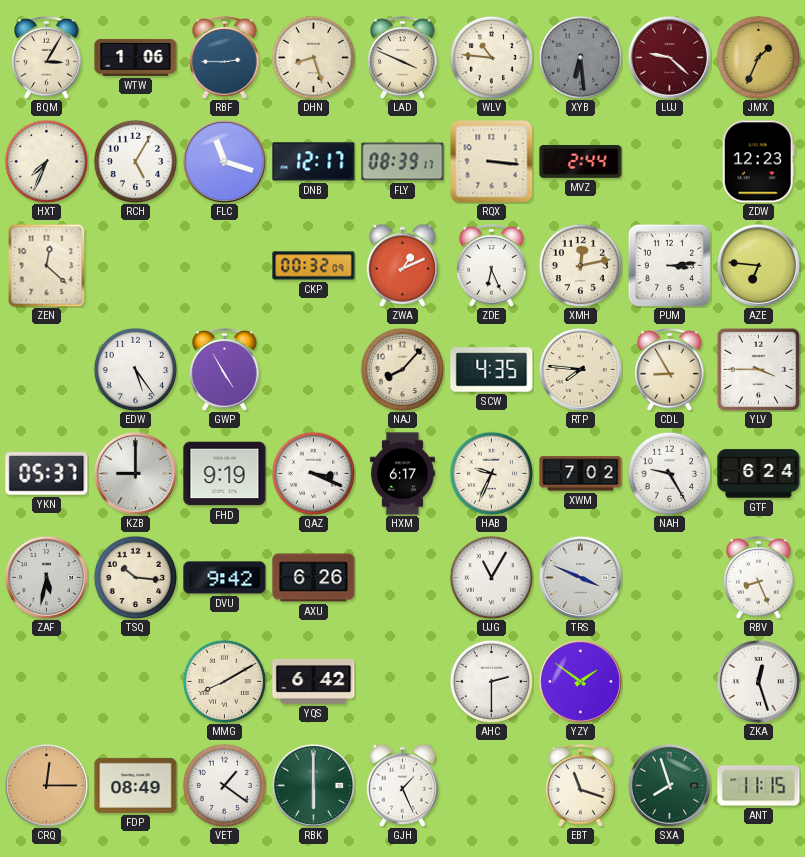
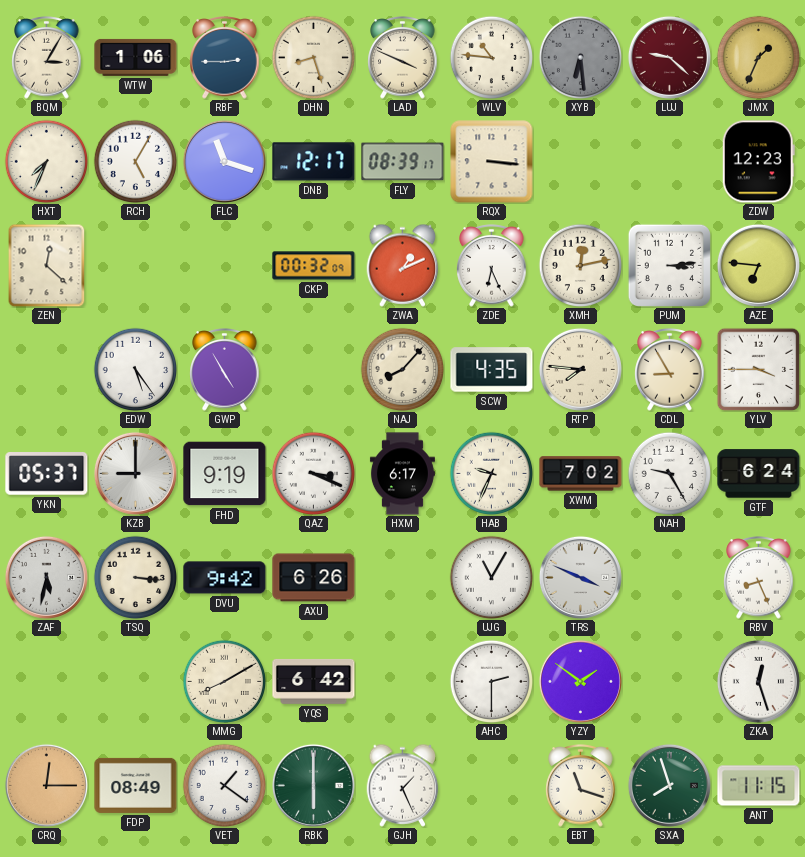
MVZ: 2:44 -> none
TSQ: 10:16 -> 3:16
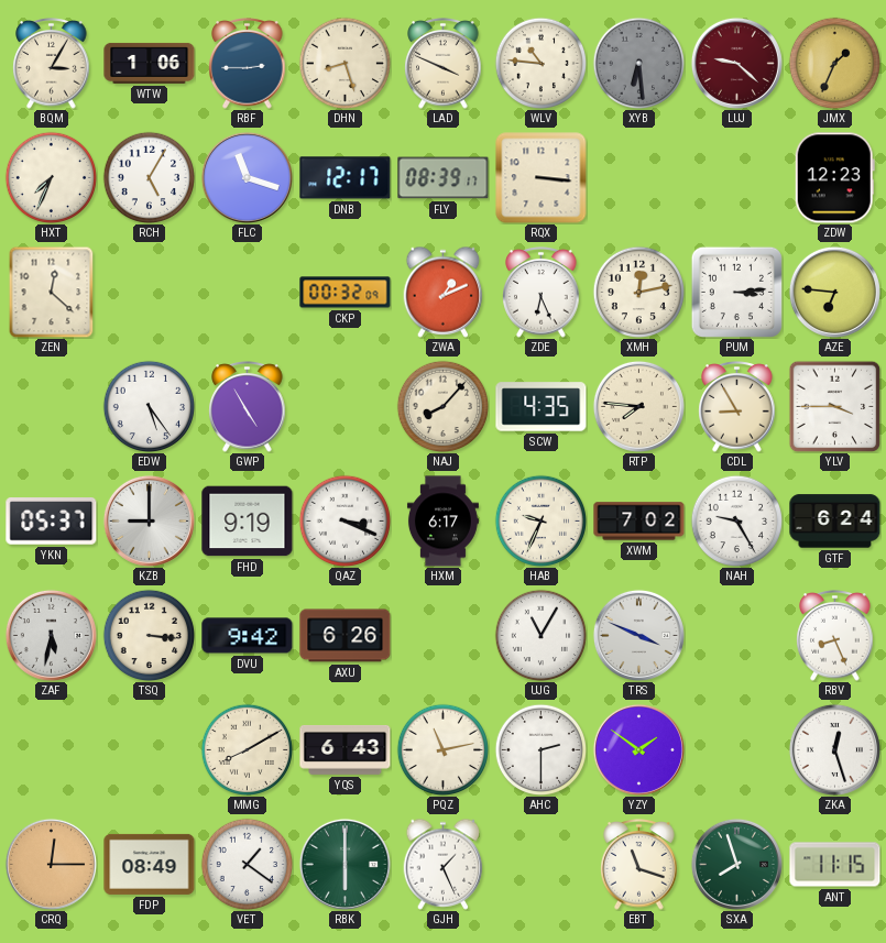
YQS: 6:42 -> 6:43
PQZ: none -> 11:13
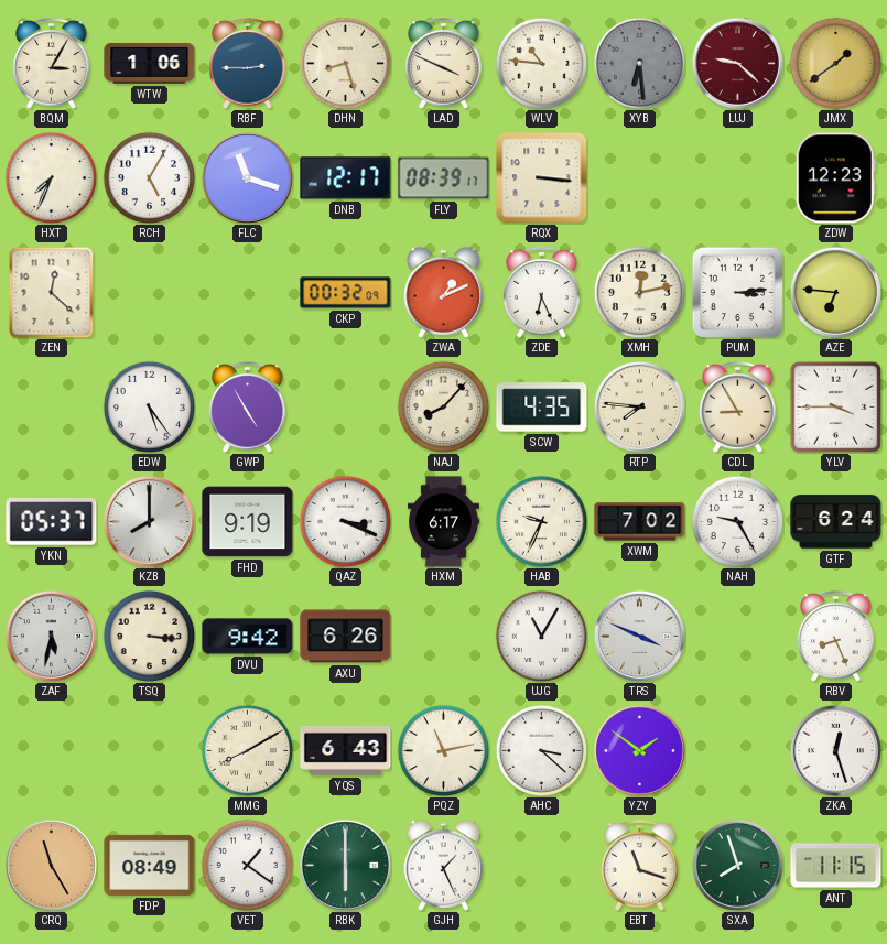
JMX: 1:34 -> 1:39
KZB: 9:00 -> 8:00
AHC: 2:30 -> 3:22
CRQ: 12:15 -> 11:25
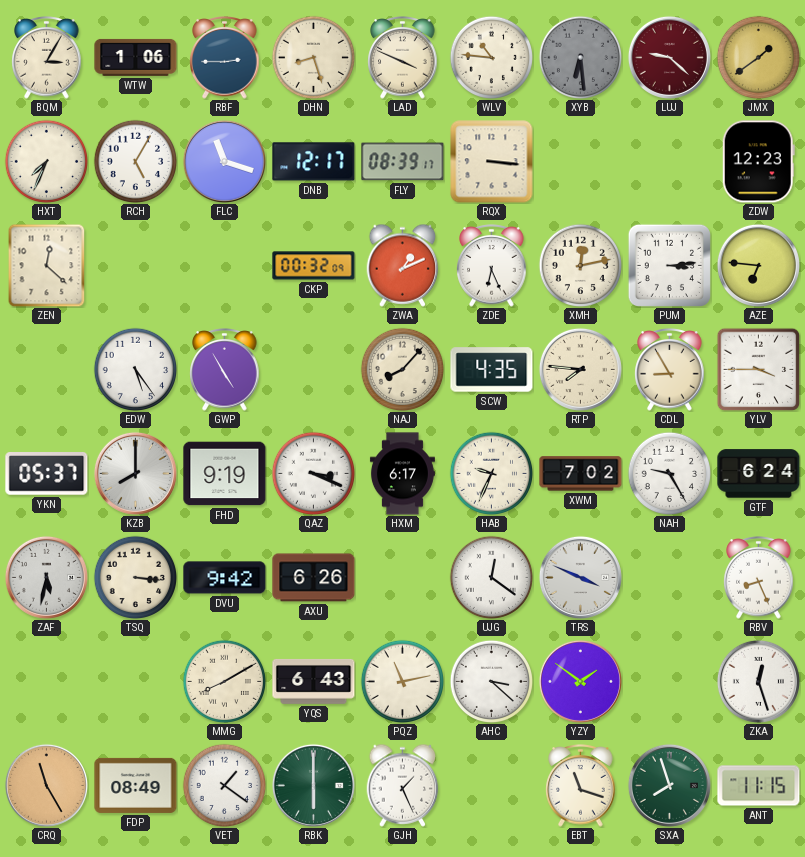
UJG: 11:05 -> 12:21
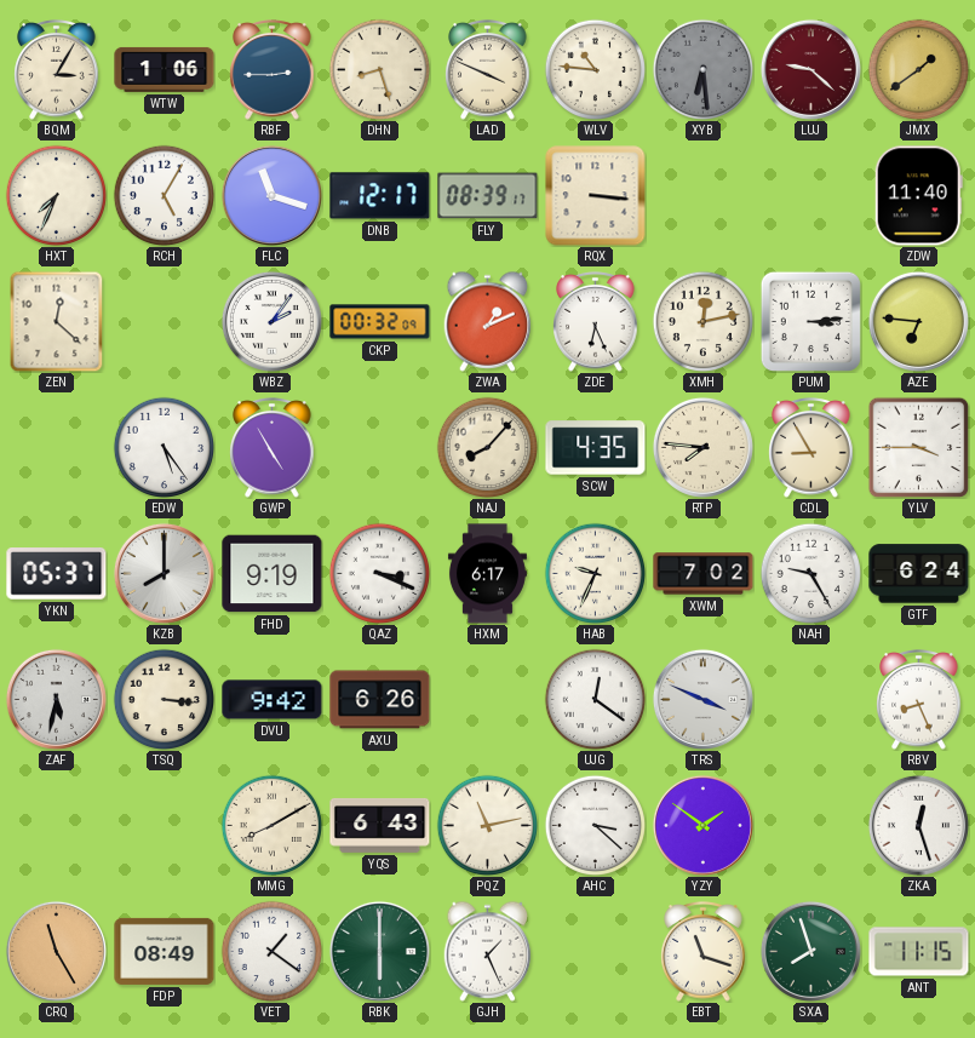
ZDW: 12:23 -> 11:40
WBZ: none -> 2:06
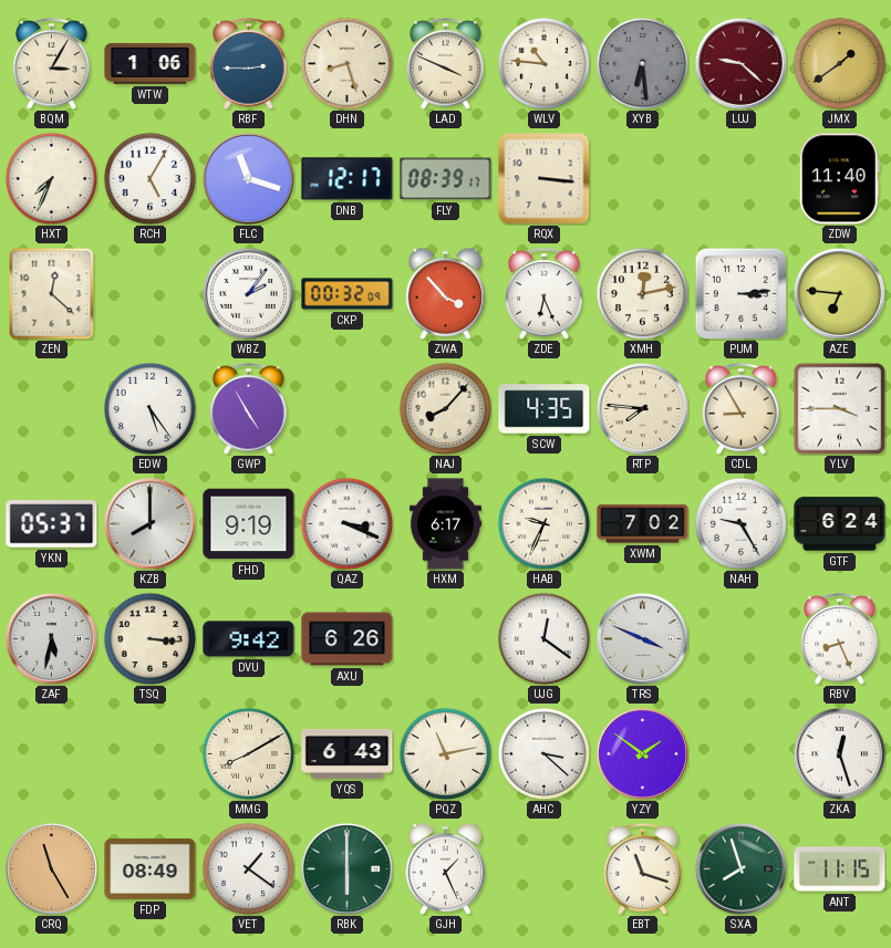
ZWA: 1:11 -> 3:53
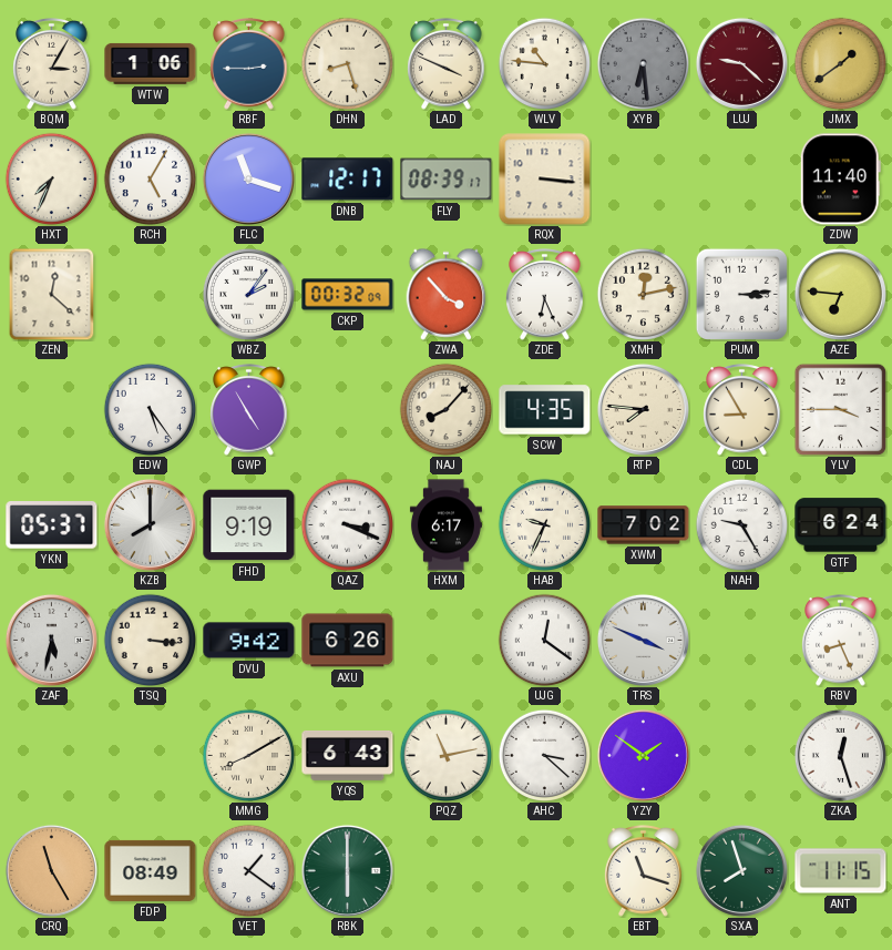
GJH: 1:26 -> none
